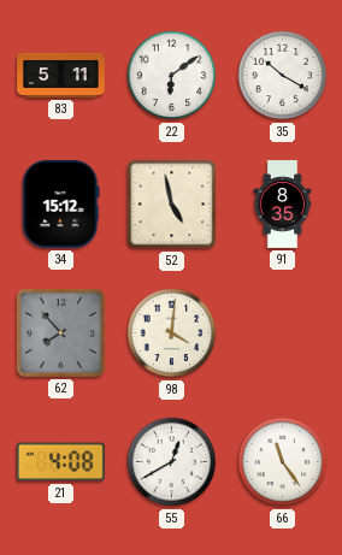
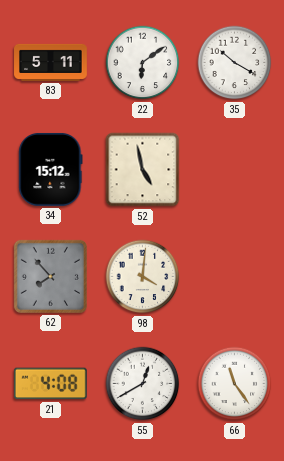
91: 8:35 -> none
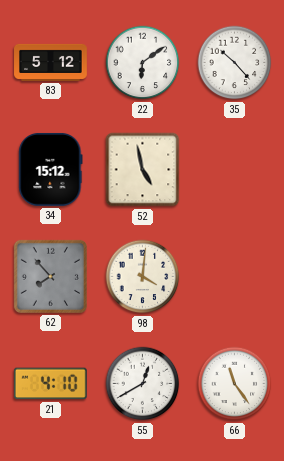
83: 5:11 -> 5:12
35: 10:20 -> 10:23
21: 4:08 -> 4:10
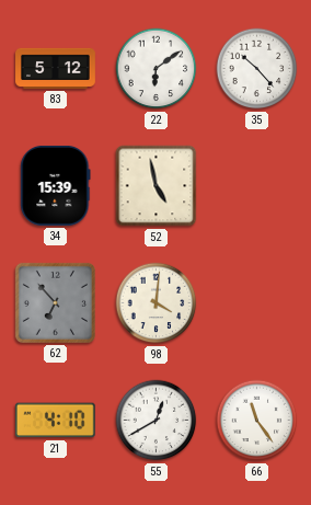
34: 15:12 -> 15:39
62: 7:53 -> 6:53
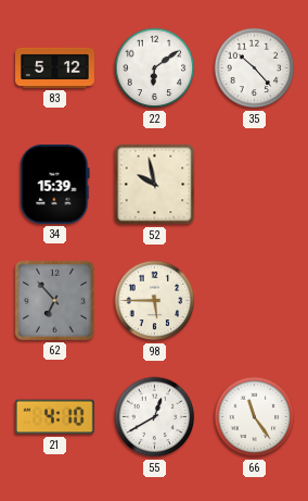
52: 4:58 -> 9:58
98: 4:01 -> 5:45
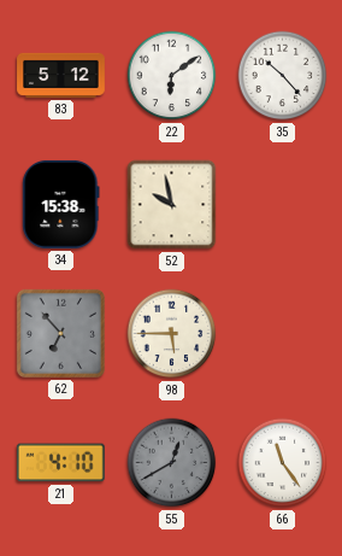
34: 15:39 -> 15:38
55 dial: white -> grey
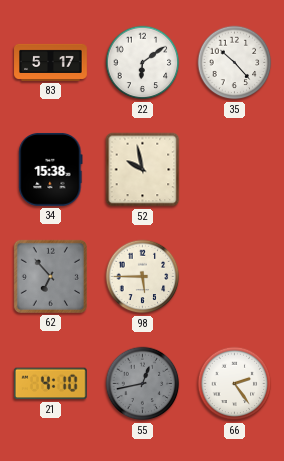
83: 5:12 -> 5:17
55: 12:40 -> 12:43
66: 11:24 -> 2:24
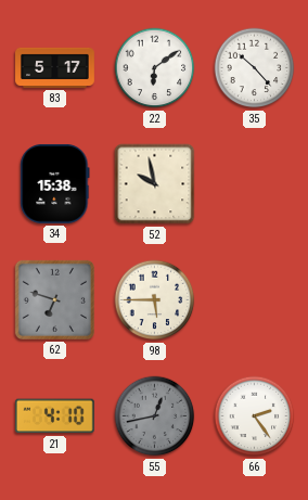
62: 6:53 -> 6:48
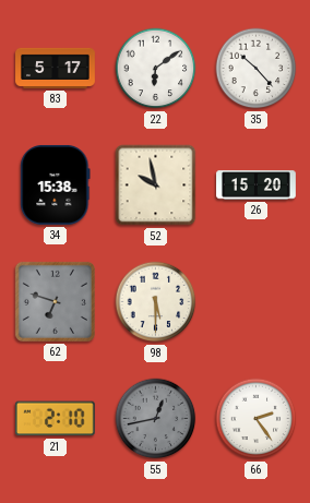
26: none -> 15:20
98: 5:45 -> 5:30
21: 4:10 -> 2:10
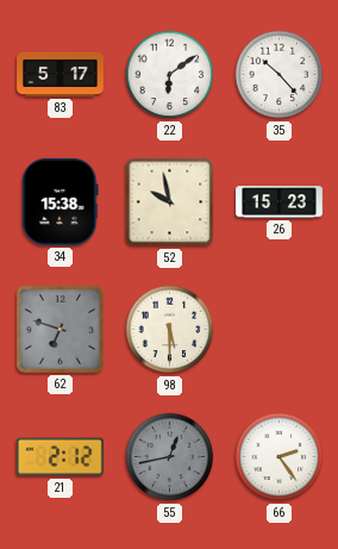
26: 15:20 -> 15:23
21: 2:10 -> 2:12
